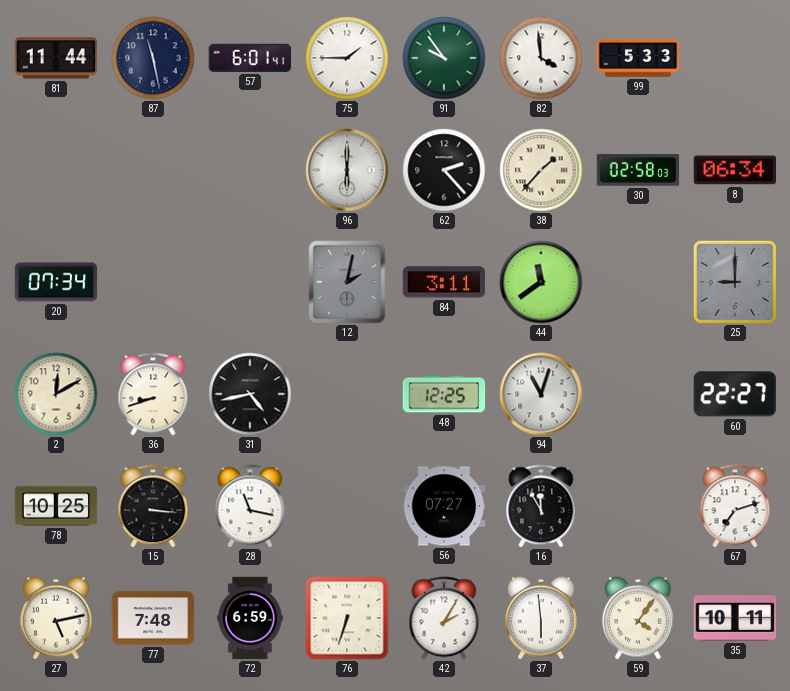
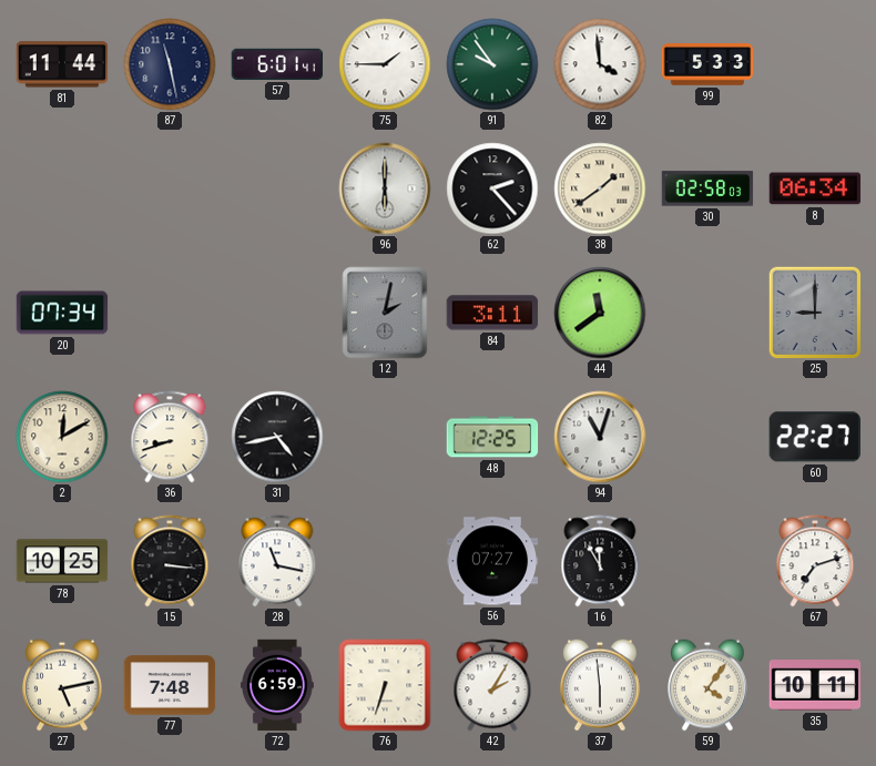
38: 1:37 -> 1:39
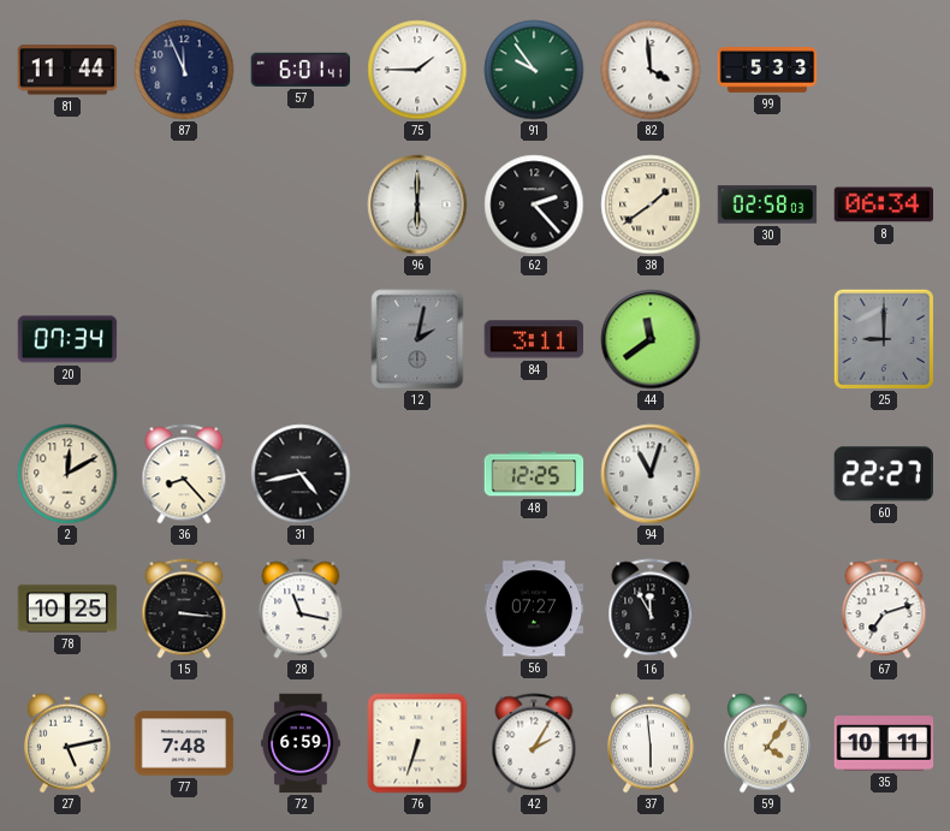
87: 11:28 -> 11:56
36: 8:42 -> 8:23
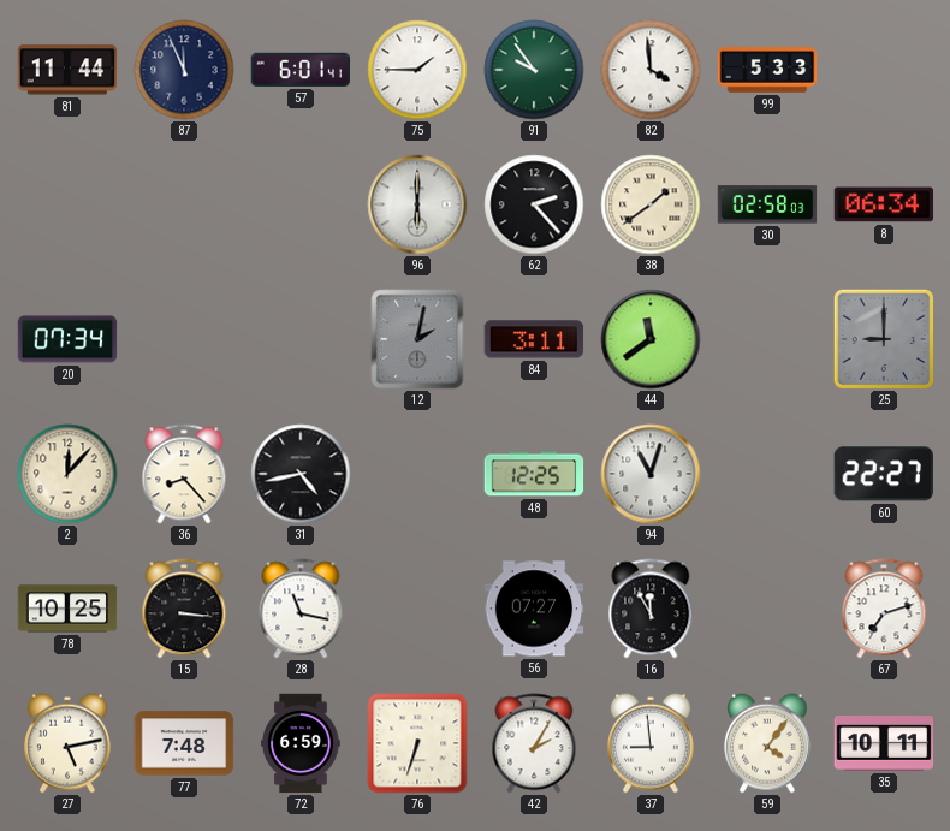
2: 12:10 -> 12:07
37: 5:59 -> 8:59
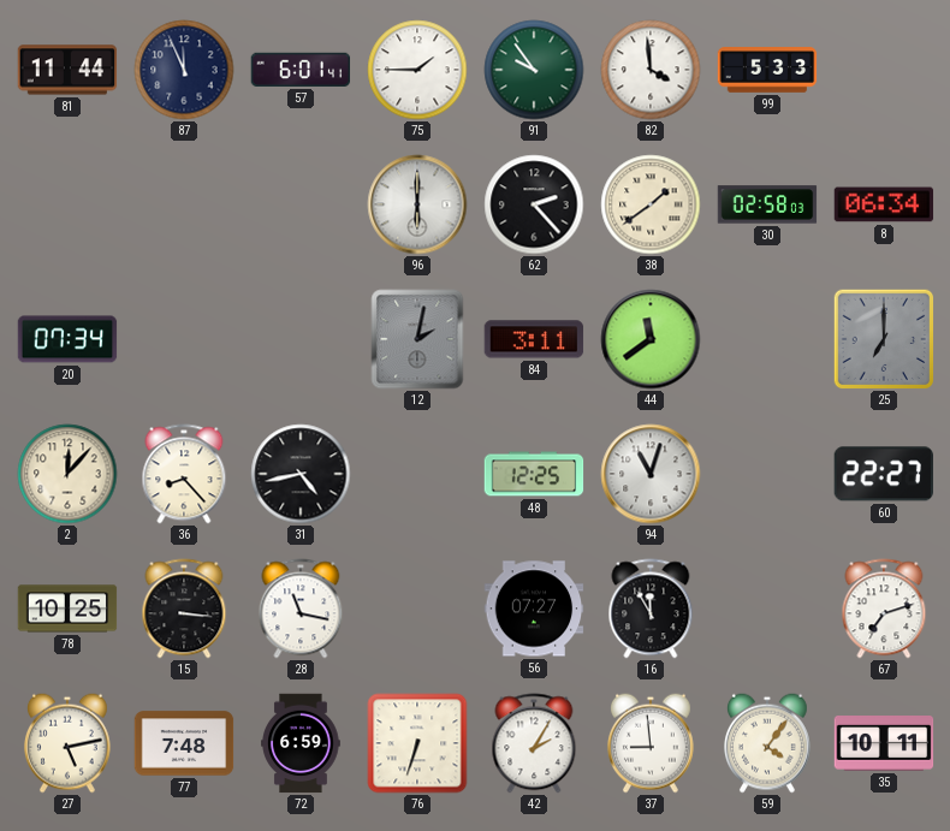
25: 9:00 -> 7:00
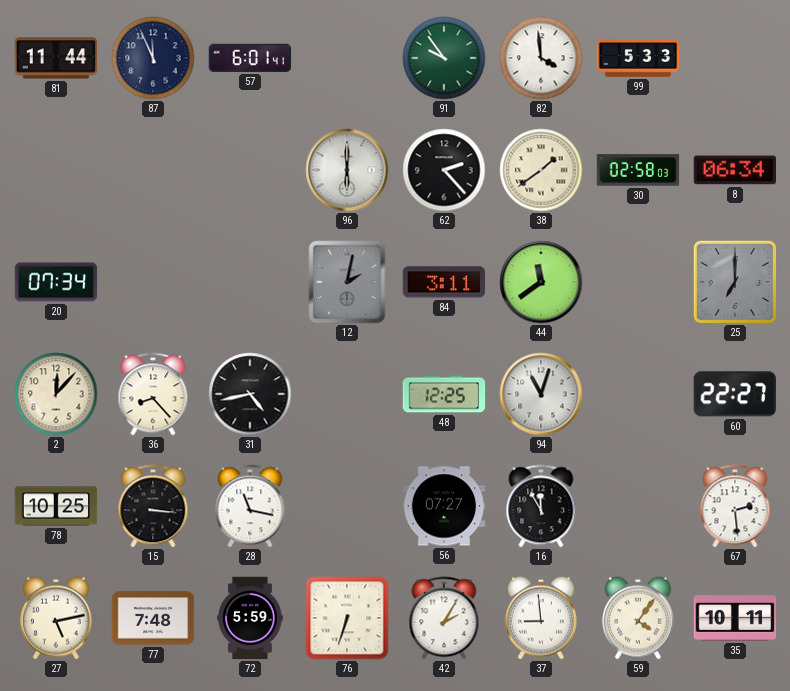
75: 1:45 -> none
67: 7:12 -> 2:29
72: 6:59 -> 5:59
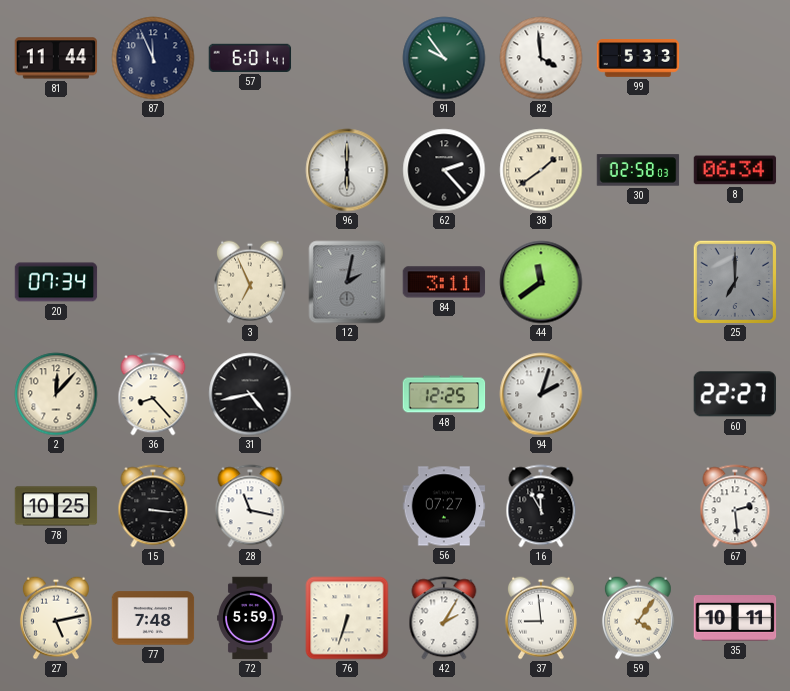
3: none -> 6:56
94: 11:03 -> 2:03
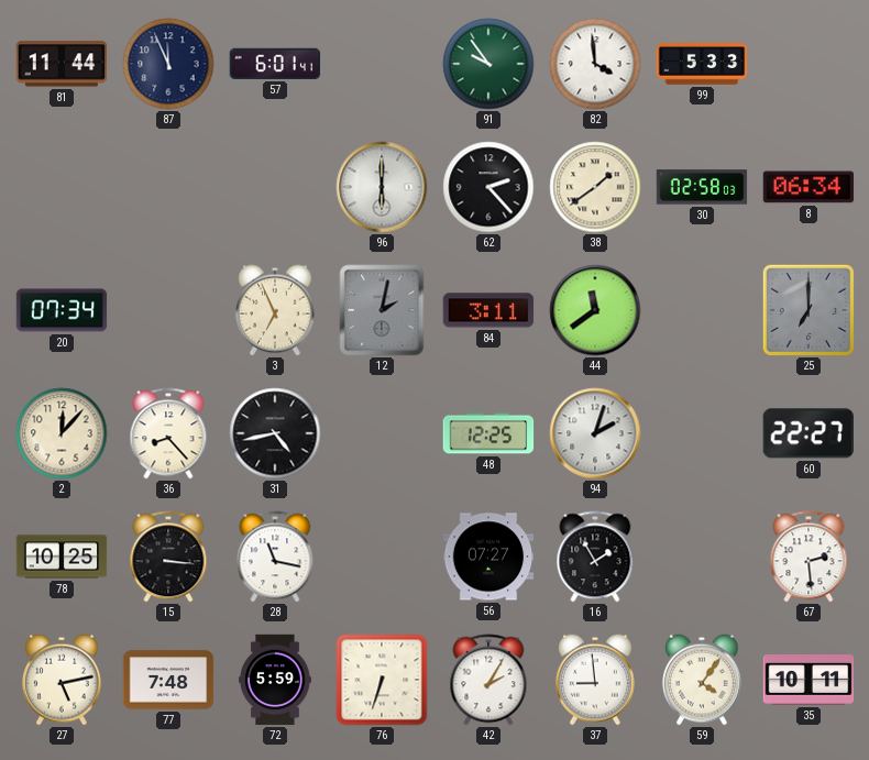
16: 11:55 -> 1:55
